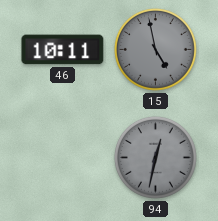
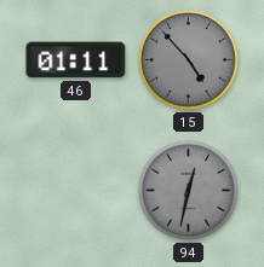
46: 10:11 -> 01:11
15: 4:58 -> 4:53
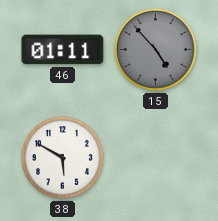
38: none -> 5:50
94: 12:32 -> none
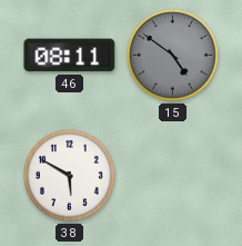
46: 01:11 -> 08:11
15: 4:53 -> 4:51
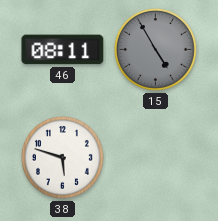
15: 4:51 -> 4:55
38: 5:50 -> 5:48
